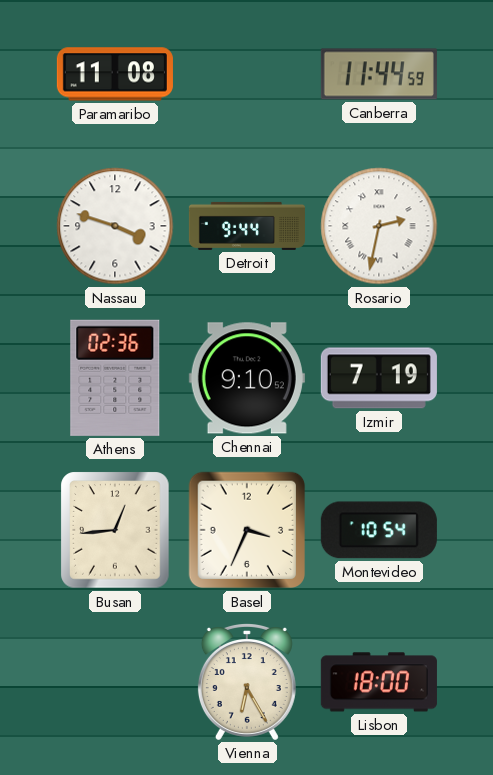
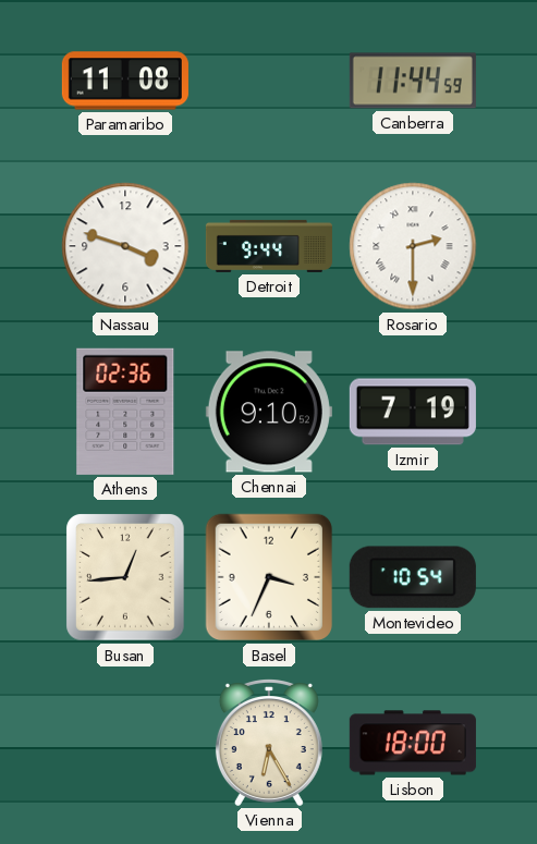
Rosario: 2:32 -> 2:30
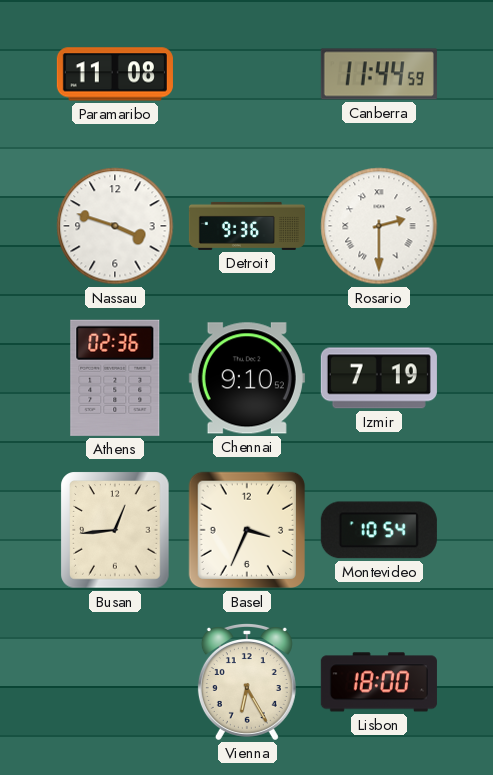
Detroit: 9:44 -> 9:36
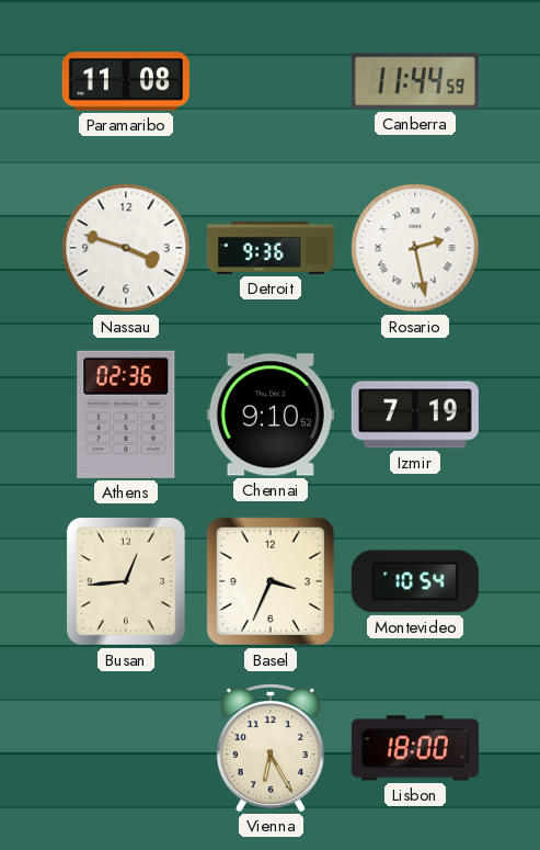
Rosario: 2:30 -> 2:28
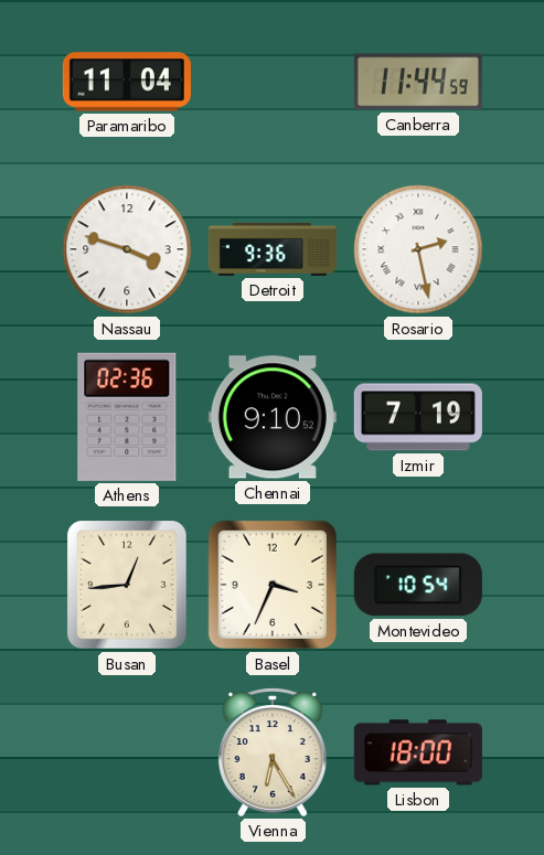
Paramaribo: 11:08 -> 11:04
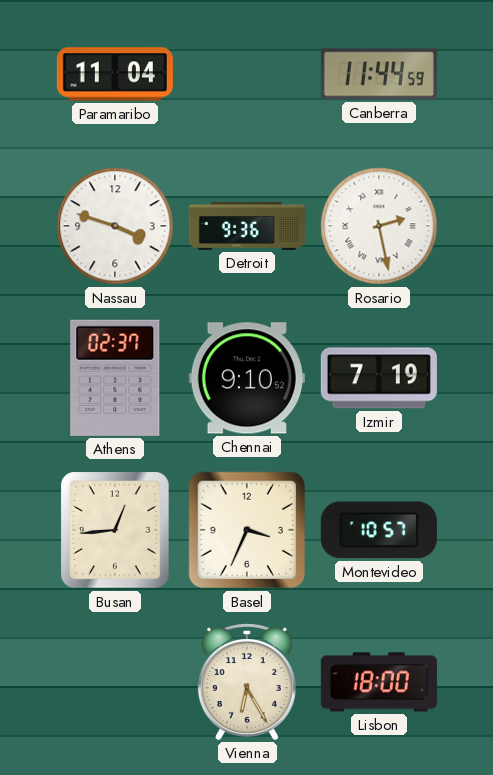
Athens: 02:36 -> 02:37
Montevideo: 10:54 -> 10:57
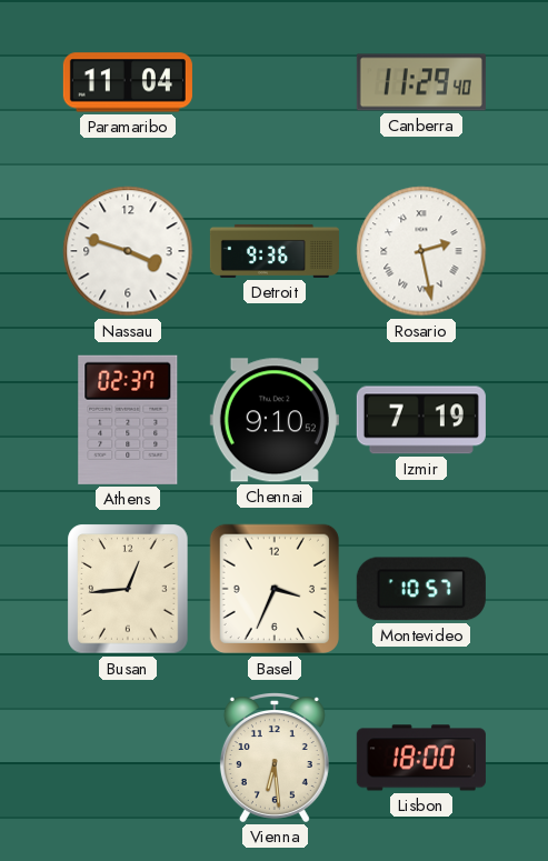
Canberra: 11:44 -> 11:29
Vienna: 6:25 -> 6:29
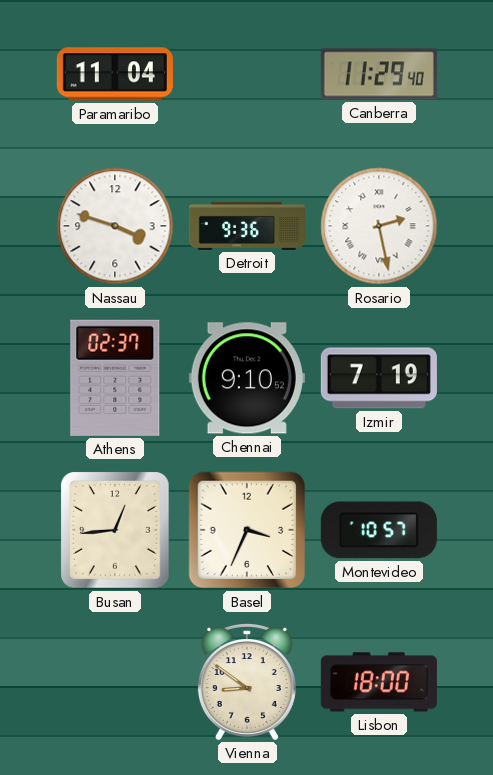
Vienna: 6:29 -> 8:51
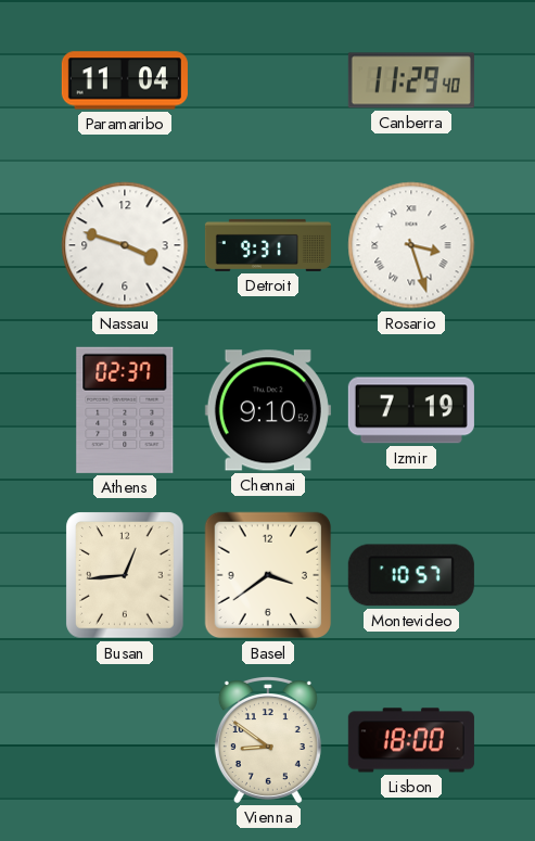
Detroit: 9:36 -> 9:31
Rosario: 2:28 -> 3:27
Basel: 3:34 -> 3:39
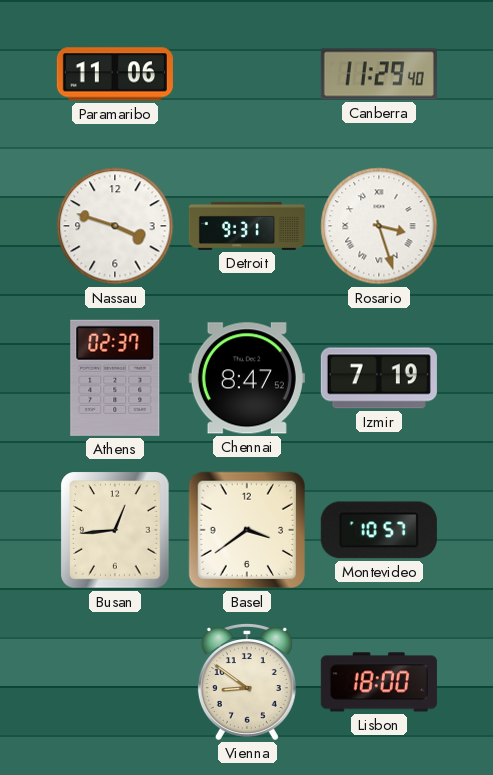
Paramaribo: 11:04 -> 11:06
Chennai: 9:10 -> 8:47
